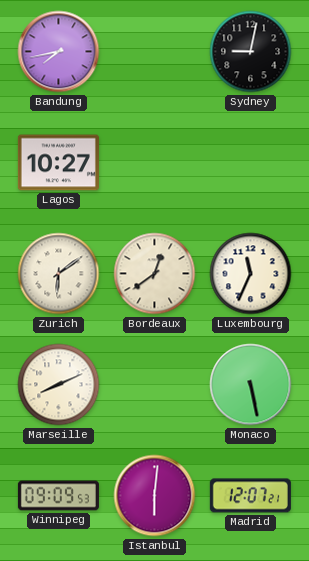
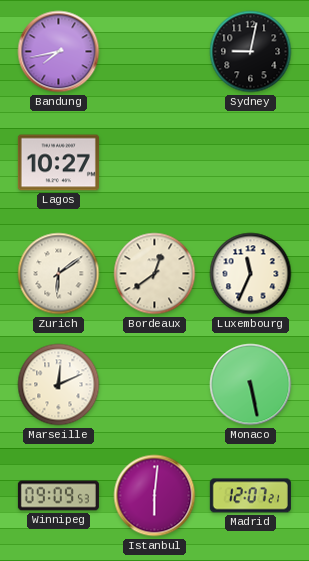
Marseille: 8:11 -> 12:11
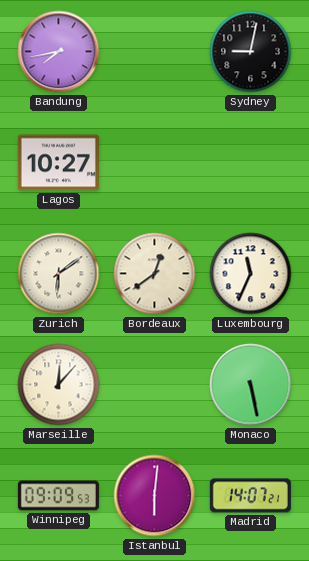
Marseille: 12:11 -> 12:07
Madrid: 12:07 -> 14:07
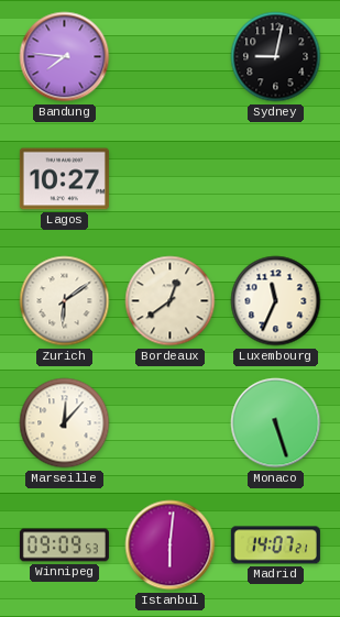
Bandung: 7:43 -> 7:46
Monaco: 5:28 -> 5:27
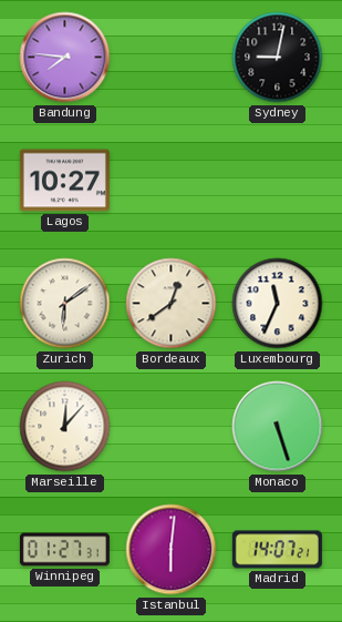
Winnipeg: 09:09 -> 01:27
